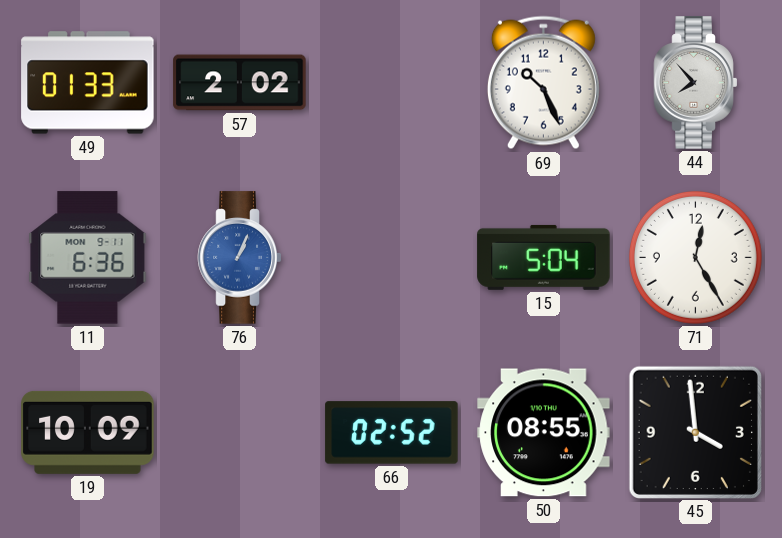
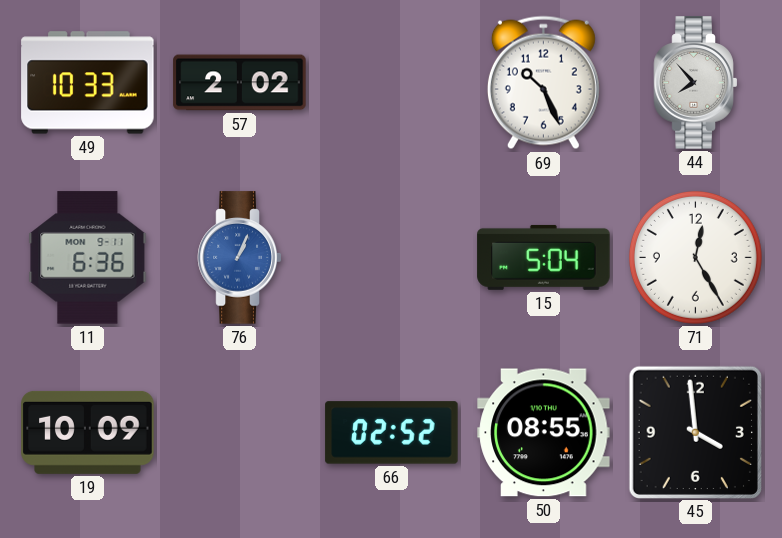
49: 01:33 -> 10:33
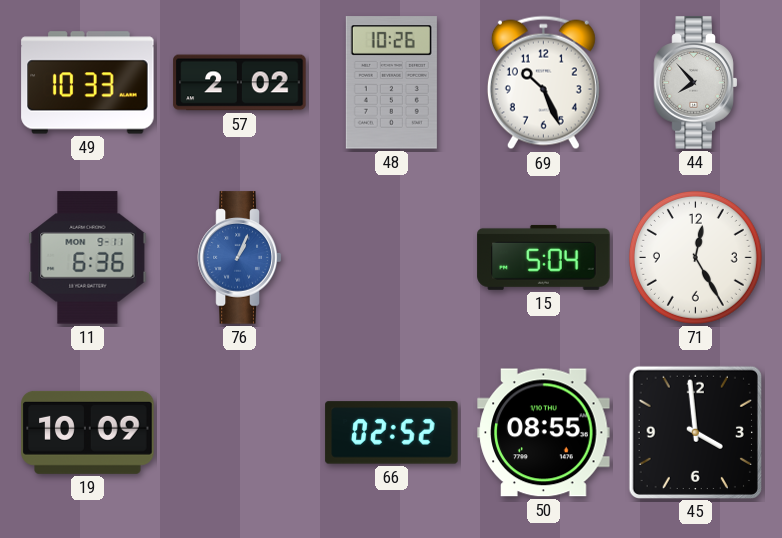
48: none -> 10:26
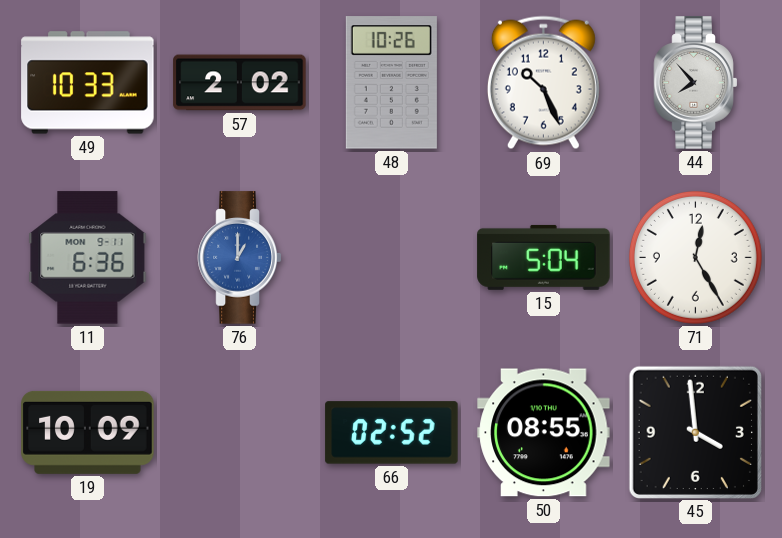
76: 1:04 -> 1:00
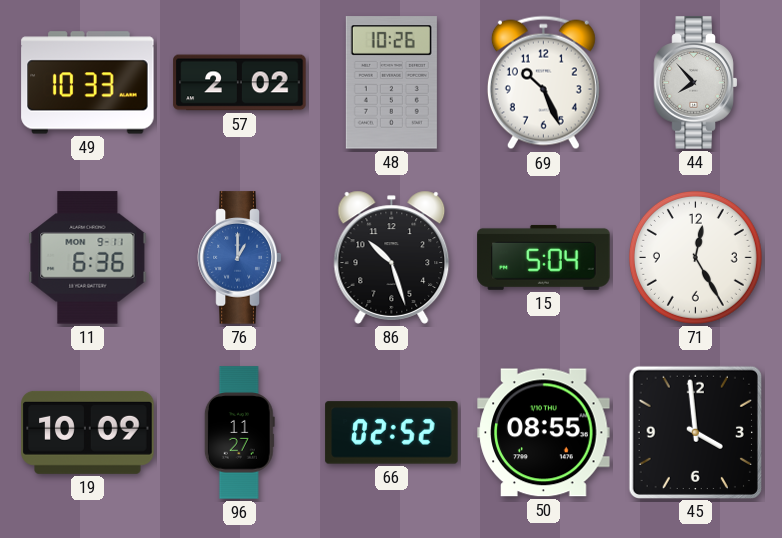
86: none -> 10:27
96: none -> 11:27
